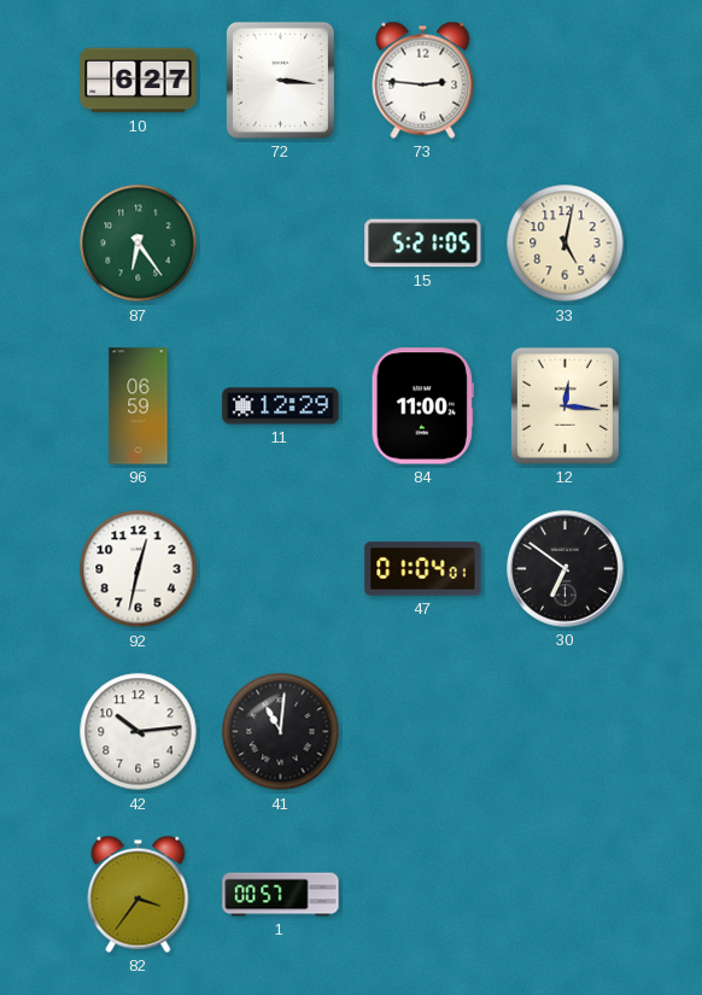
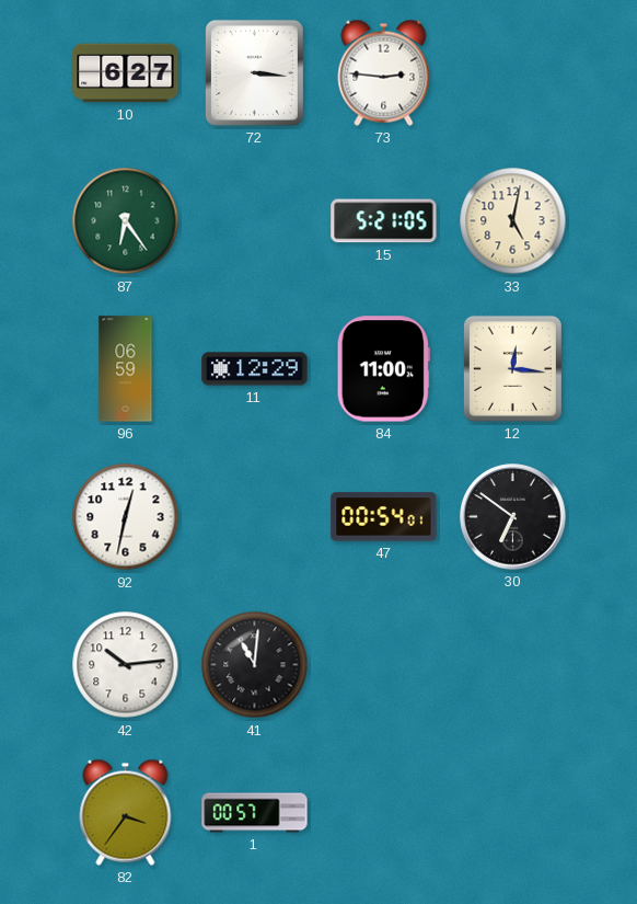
47: 01:04 -> 00:54
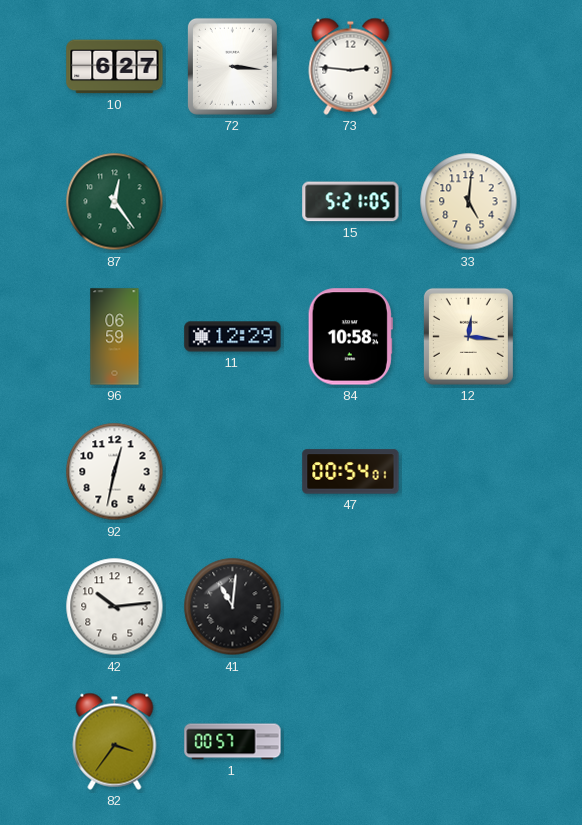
87: 6:24 -> 12:24
33: 5:02 -> 5:01
84: 11:00 -> 10:58
30: 6:51 -> none
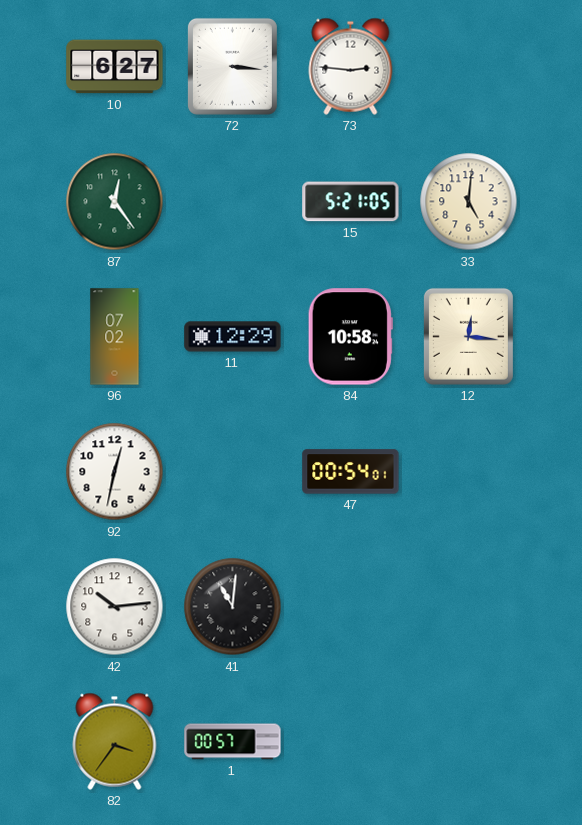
96: 06:59 -> 07:02
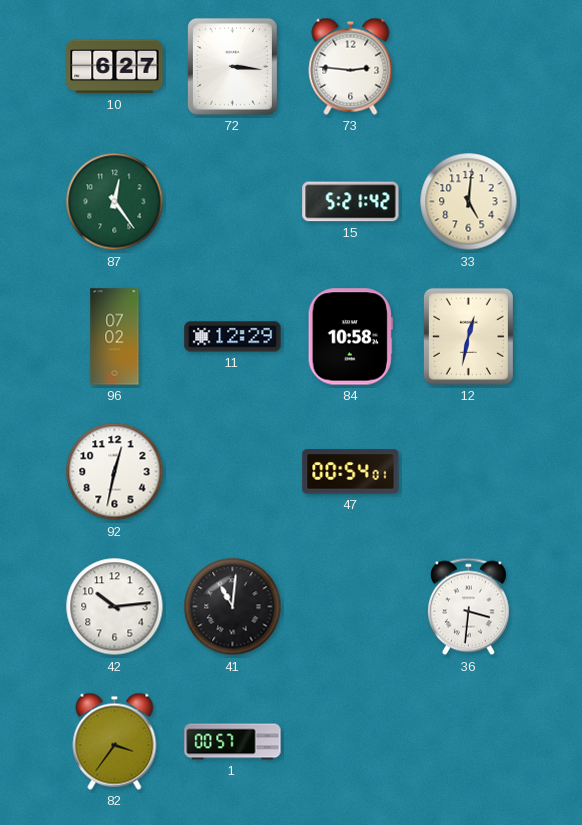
15: 5:21:05 -> 5:21:42
12: 12:16 -> 12:32
36: none -> 3:31
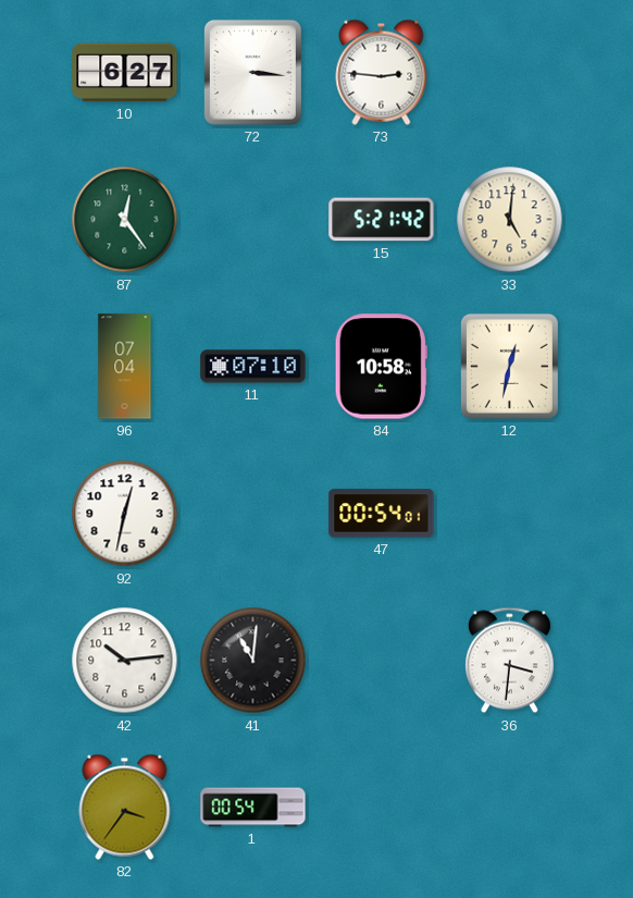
96: 07:02 -> 07:04
11: 12:29 -> 07:10
1: 00:57 -> 00:54
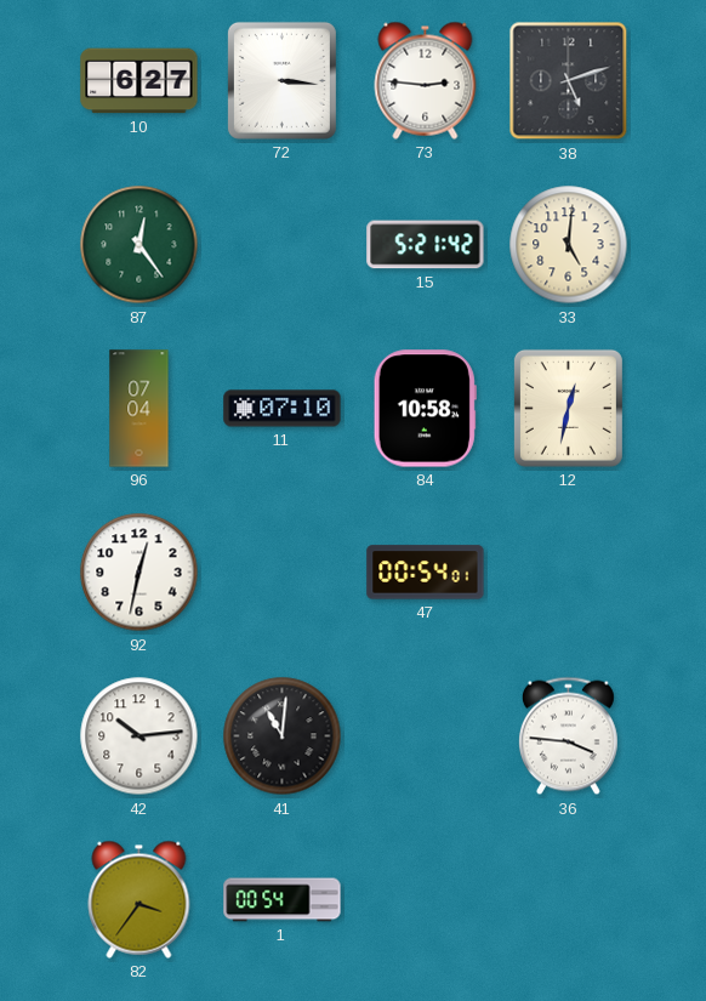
38: none -> 5:12
36: 3:31 -> 3:46
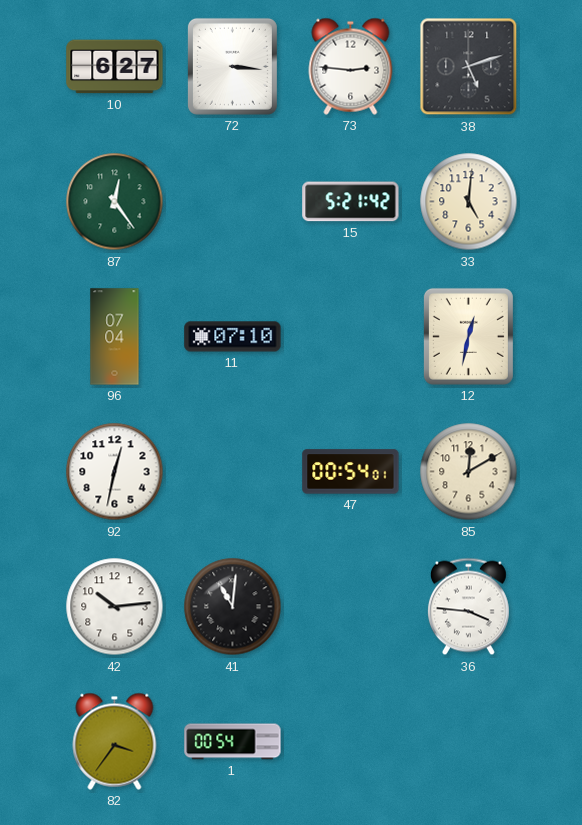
84: 10:58 -> none
85: none -> 12:10
